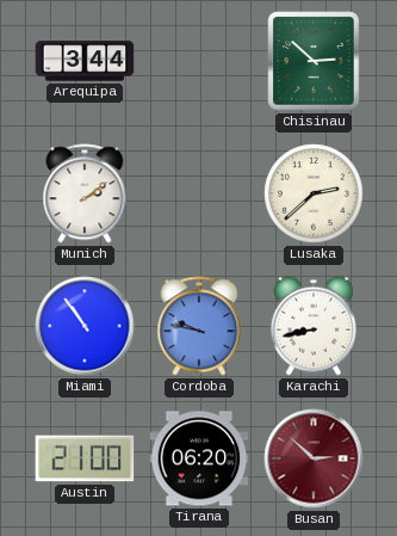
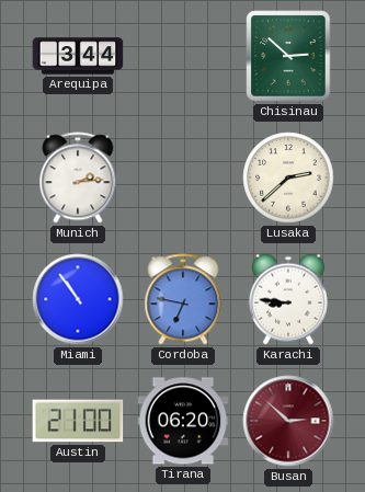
Munich: 2:09 -> 2:14
Cordoba: 9:47 -> 6:47
Karachi: 8:43 -> 8:46
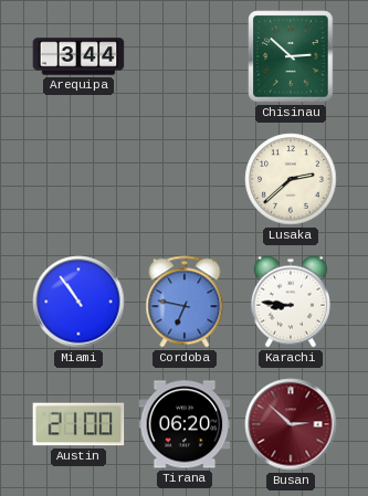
Munich: 2:14 -> none
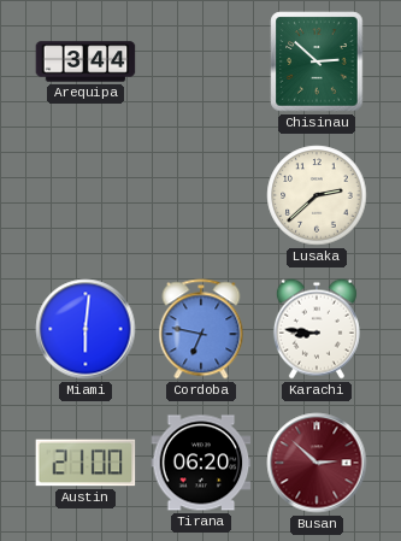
Miami: 10:54 -> 6:01
